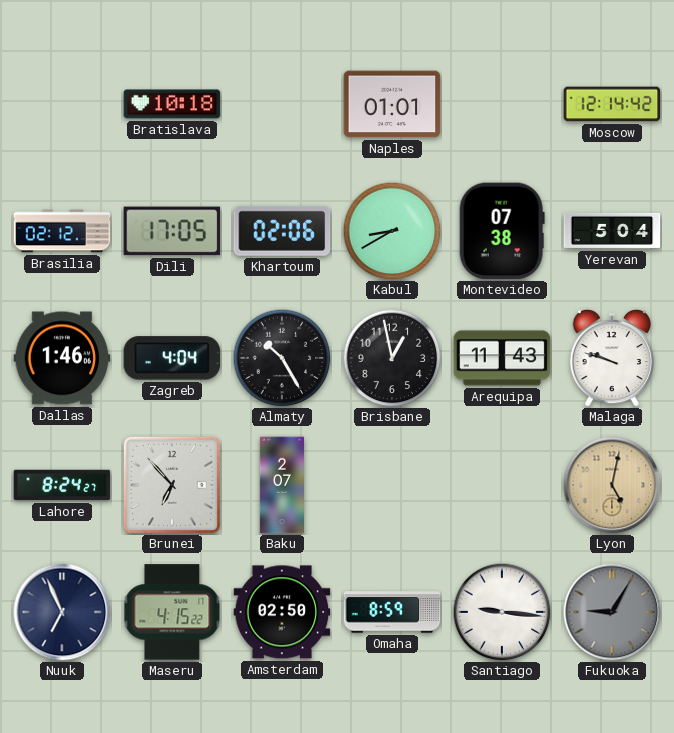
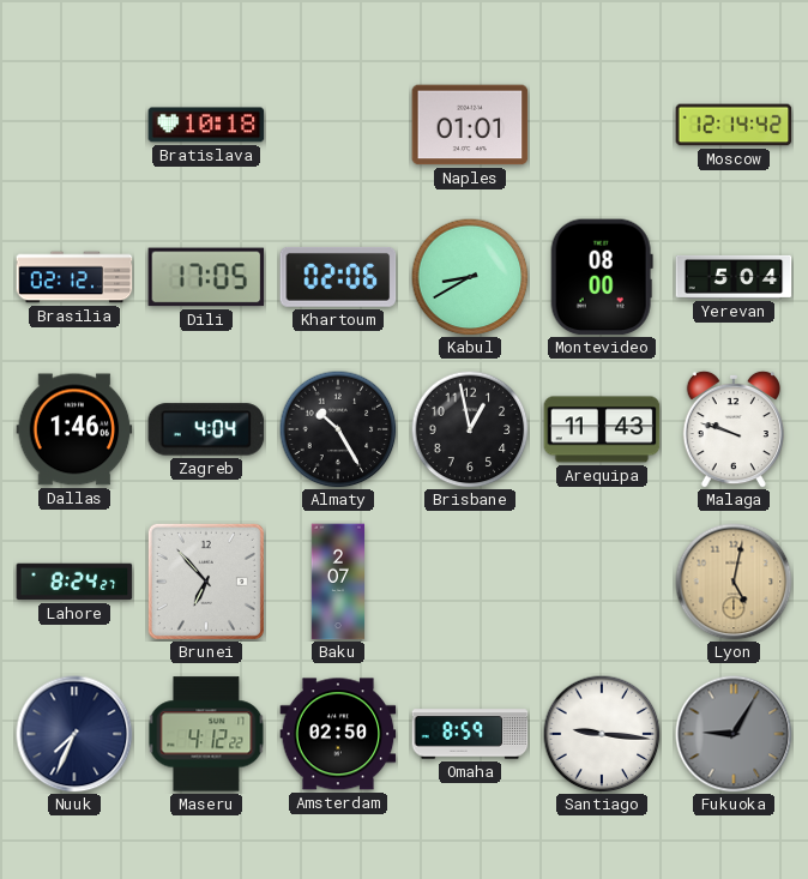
Montevideo: 07:38 -> 08:00
Nuuk: 6:56 -> 7:34
Maseru: 4:15 -> 4:12
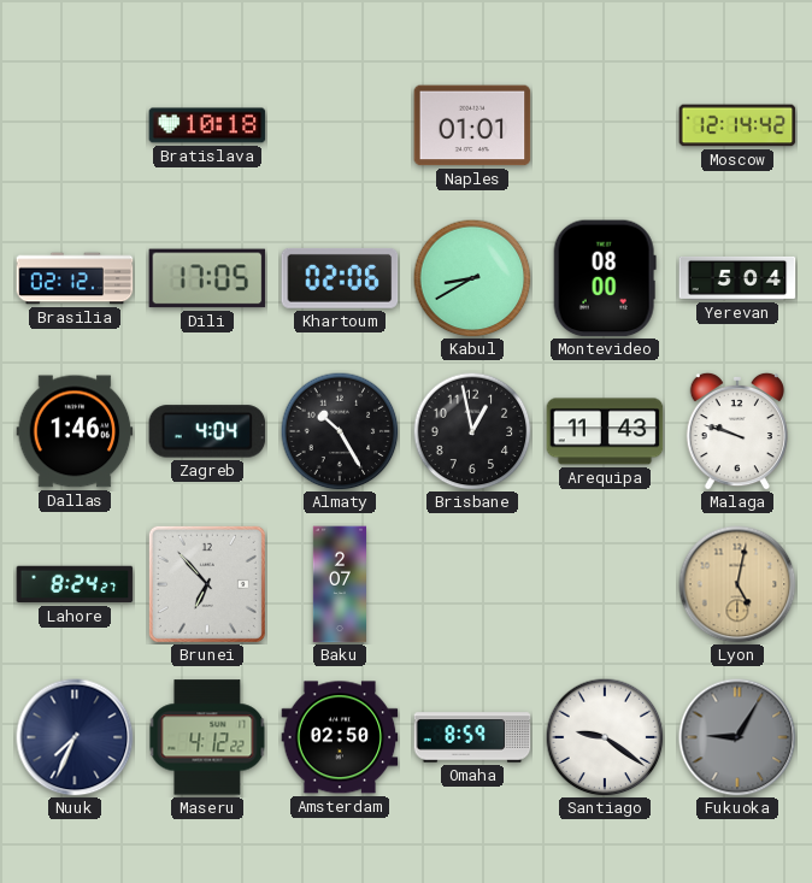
Santiago: 9:16 -> 9:21
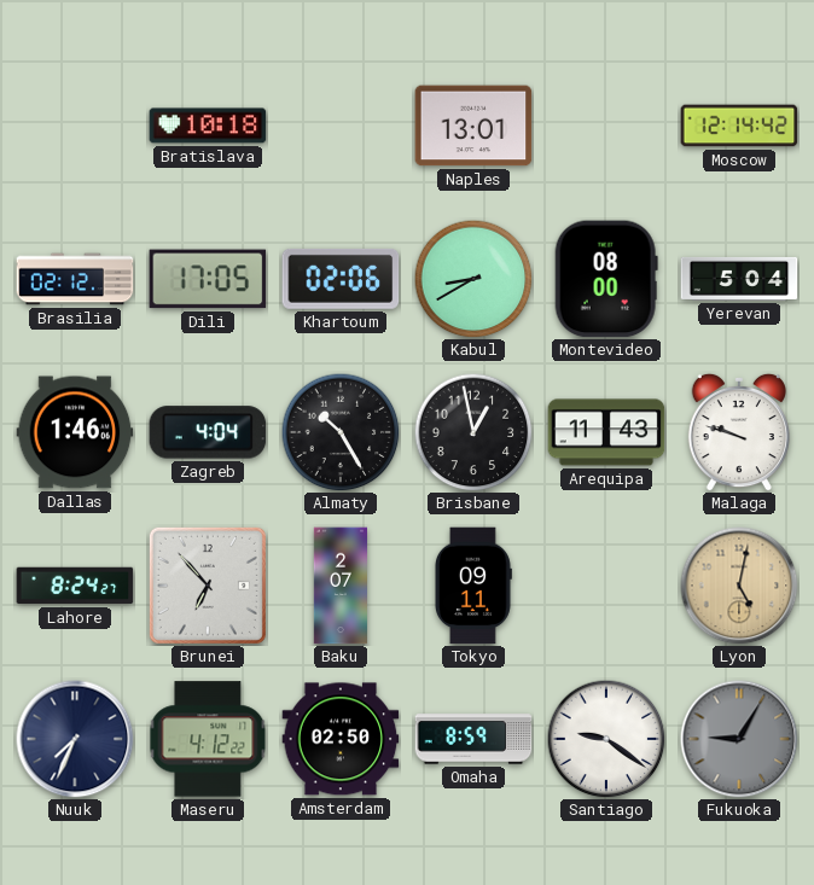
Naples: 01:01 -> 13:01
Tokyo: none -> 09:11
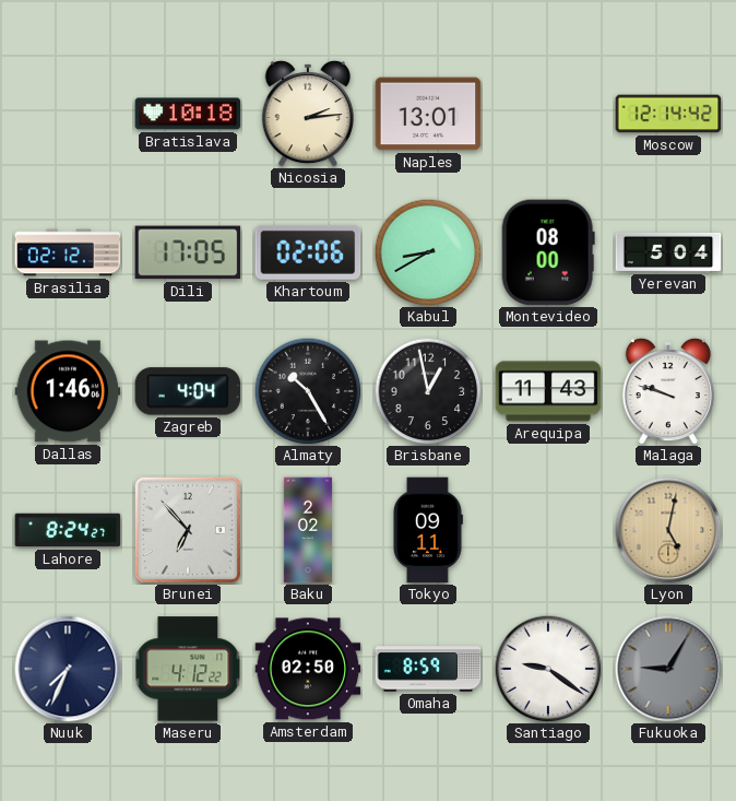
Nicosia: none -> 2:14
Baku: 2:07 -> 2:02
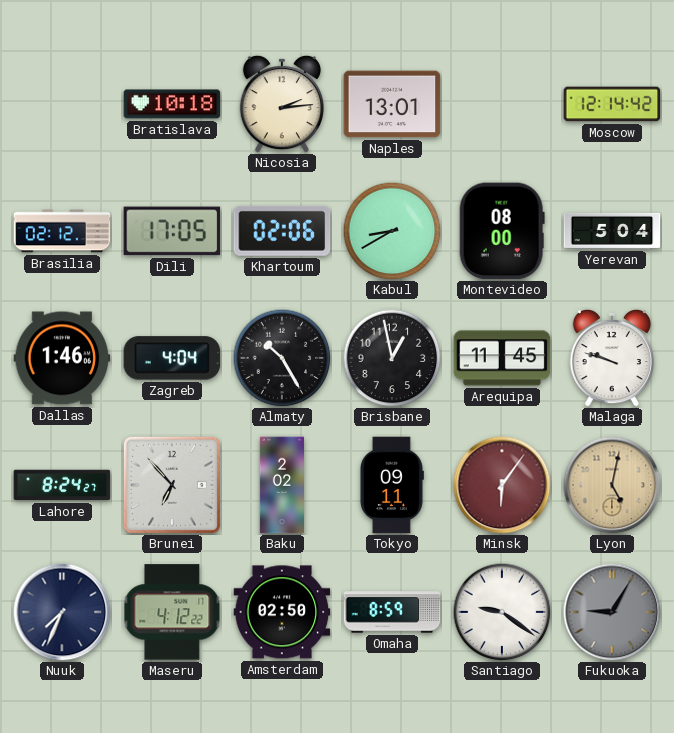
Arequipa: 11:43 -> 11:45
Minsk: none -> 6:06
